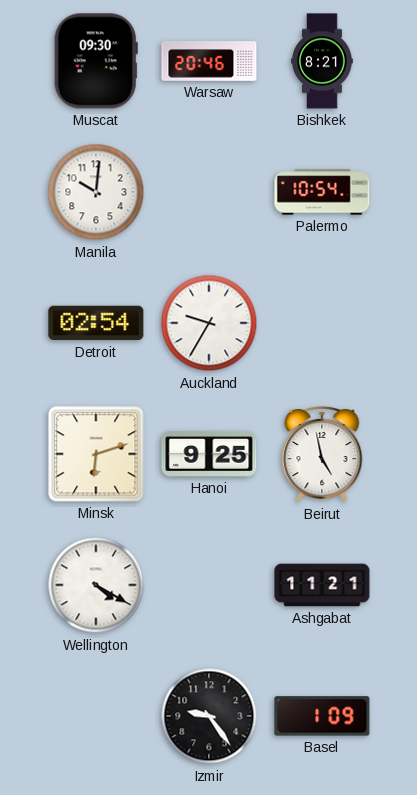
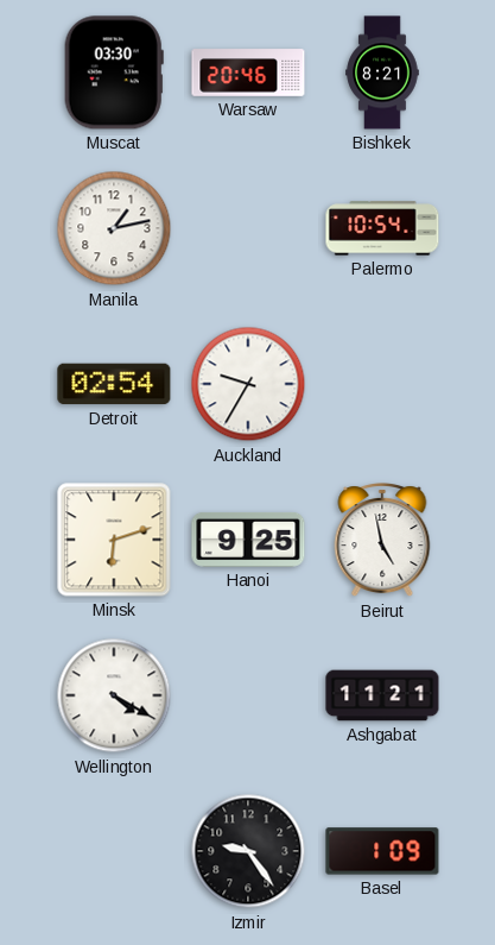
Muscat: 09:30 -> 03:30
Manila: 10:01 -> 1:13
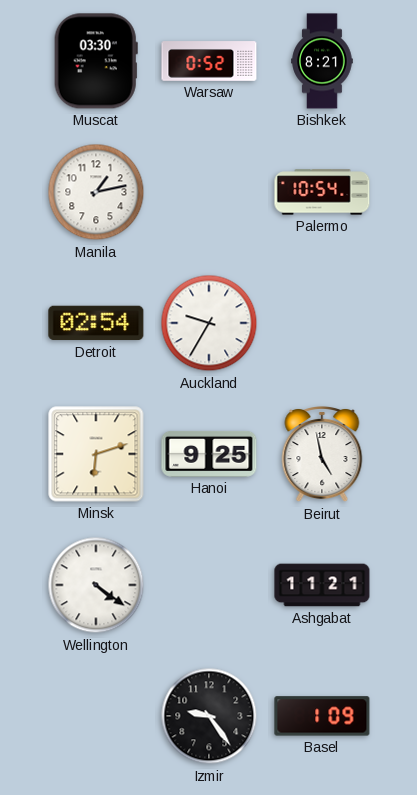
Warsaw: 20:46 -> 0:52
Wellington: 4:20 -> 4:21
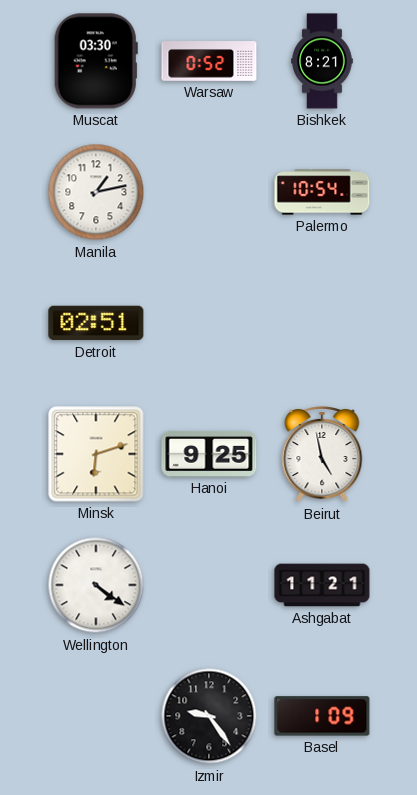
Detroit: 02:54 -> 02:51
Auckland: 9:35 -> none
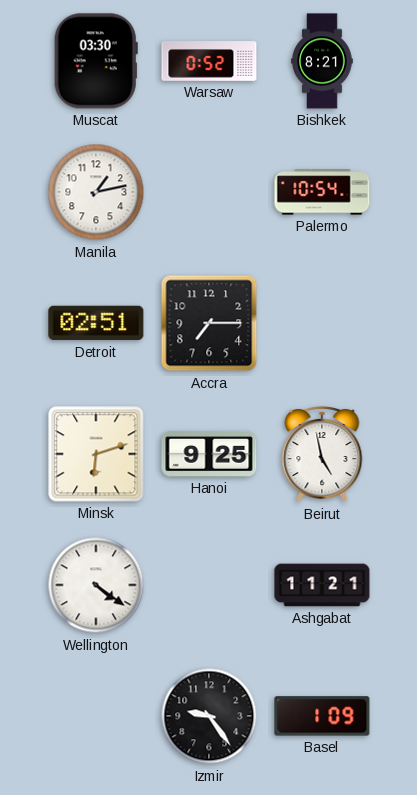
Accra: none -> 7:15
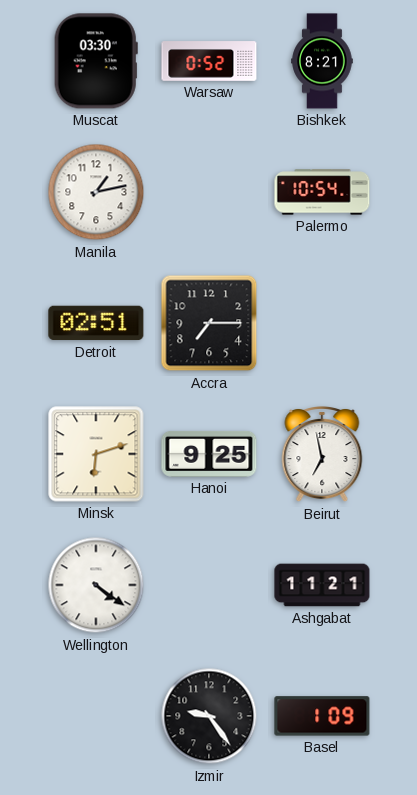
Beirut: 4:58 -> 6:58
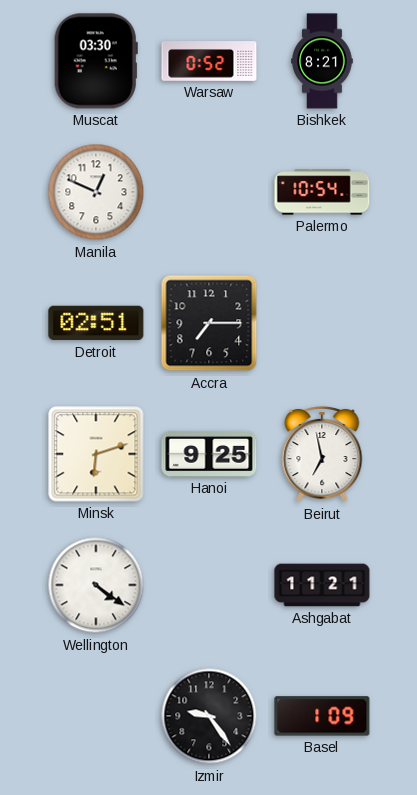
Manila: 1:13 -> 12:49
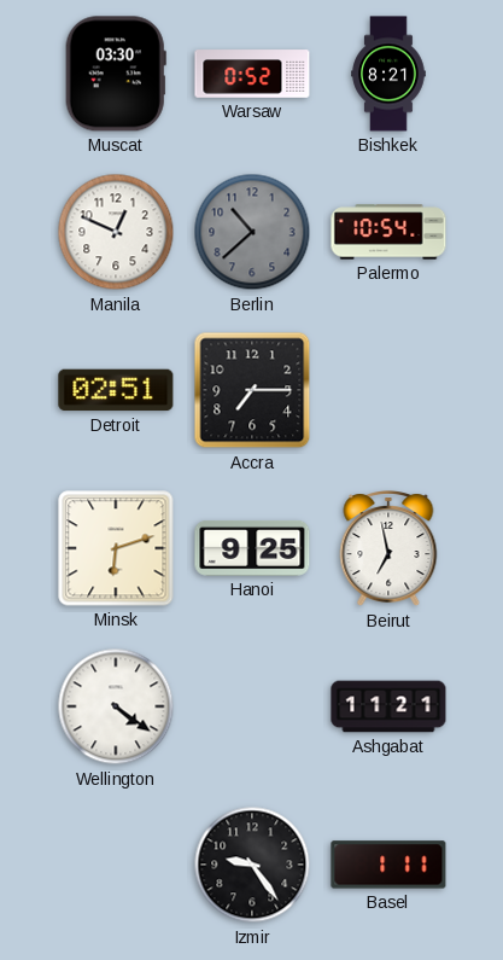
Berlin: none -> 10:38
Basel: 1:09 -> 1:11
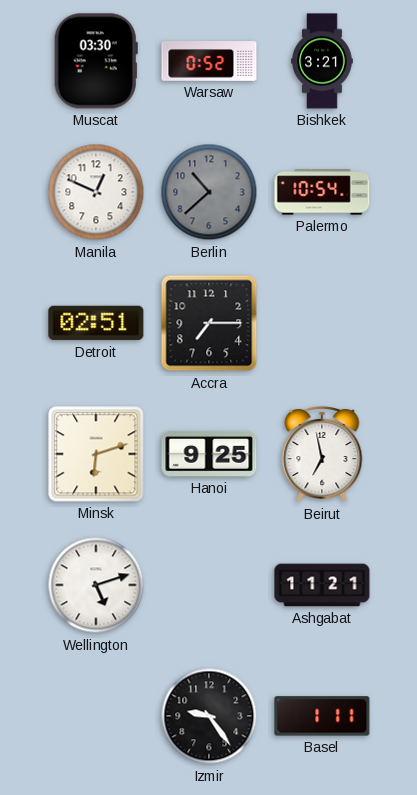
Bishkek: 8:21 -> 3:21
Wellington: 4:21 -> 5:12
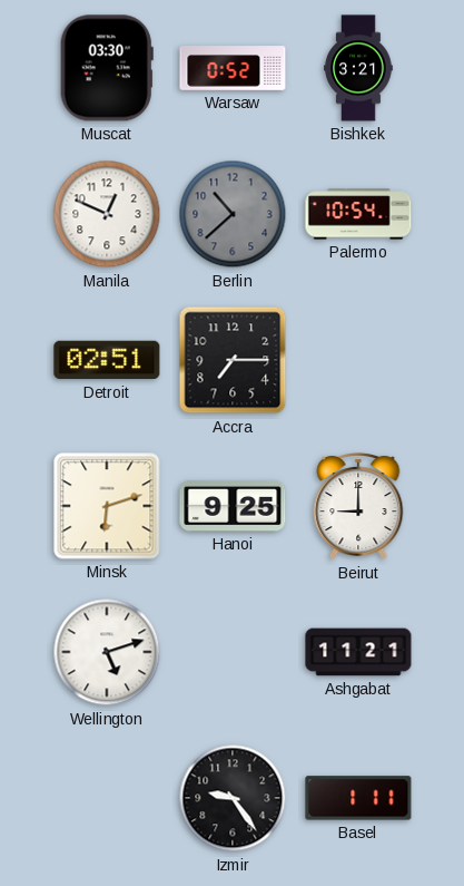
Beirut: 6:58 -> 9:00
